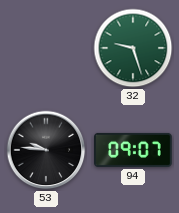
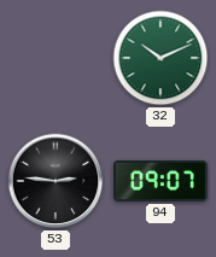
32: 9:27 -> 10:11
53: 9:46 -> 2:46
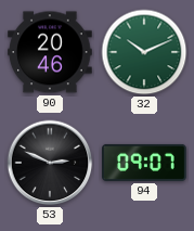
90: none -> 20:46
53: 2:46 -> 2:49
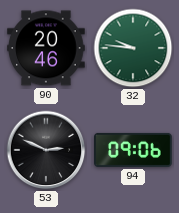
32: 10:11 -> 9:46
94: 09:07 -> 09:06
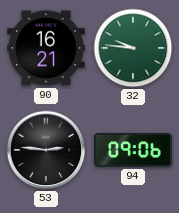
90: 20:46 -> 16:21
53: 2:49 -> 2:46
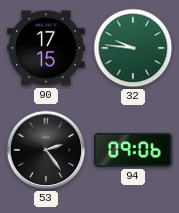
90: 16:21 -> 17:15
53: 2:46 -> 2:24
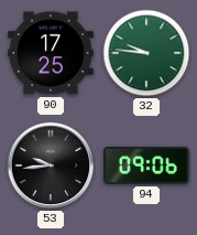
90: 17:15 -> 17:25
53: 2:24 -> 9:44
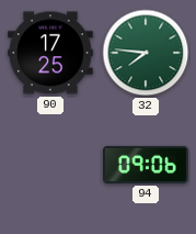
32: 9:46 -> 7:46
53: 9:44 -> none
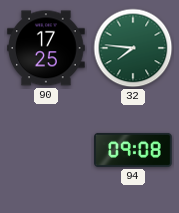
94: 09:06 -> 09:08
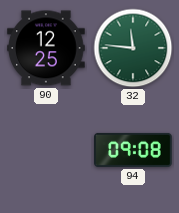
90: 17:25 -> 12:25
32: 7:46 -> 11:46
